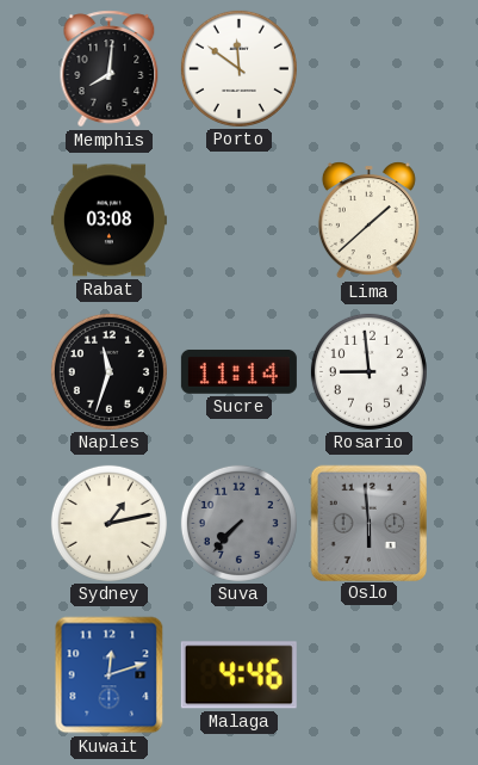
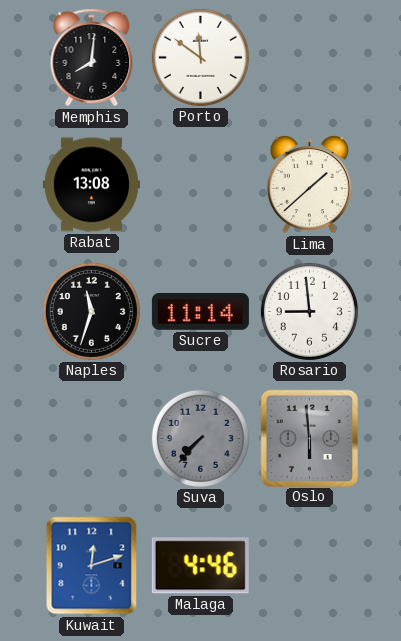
Rabat: 03:08 -> 13:08
Sydney: 1:13 -> none
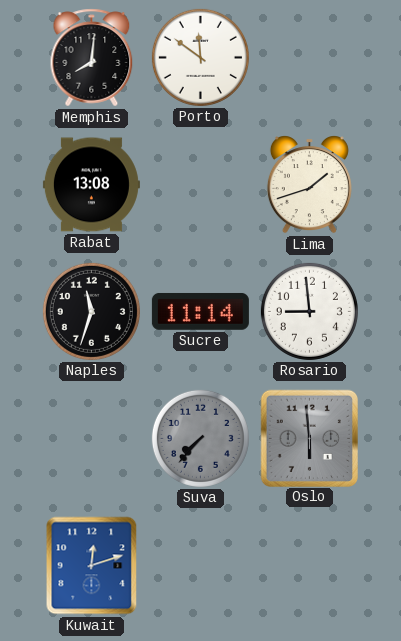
Lima: 1:38 -> 1:42
Malaga: 4:46 -> none
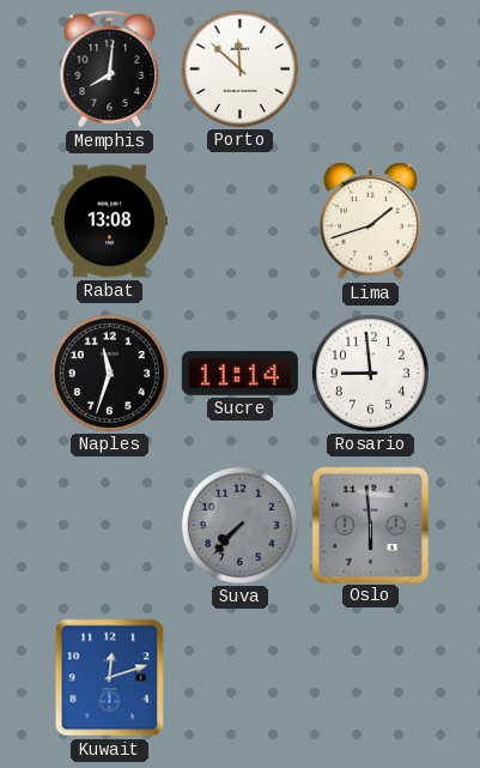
Porto: 11:51 -> 11:52
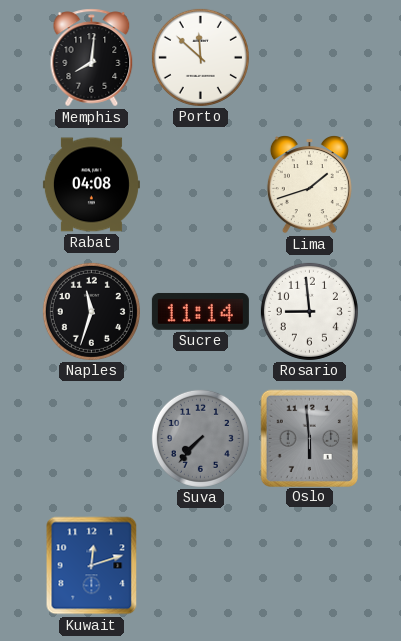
Rabat: 13:08 -> 04:08
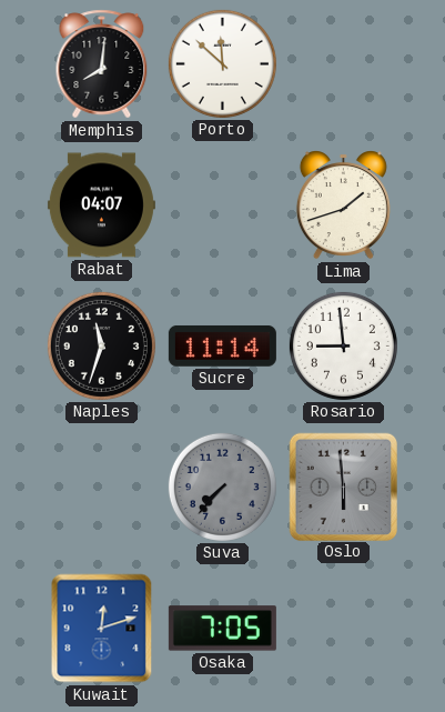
Rabat: 04:08 -> 04:07
Osaka: none -> 7:05
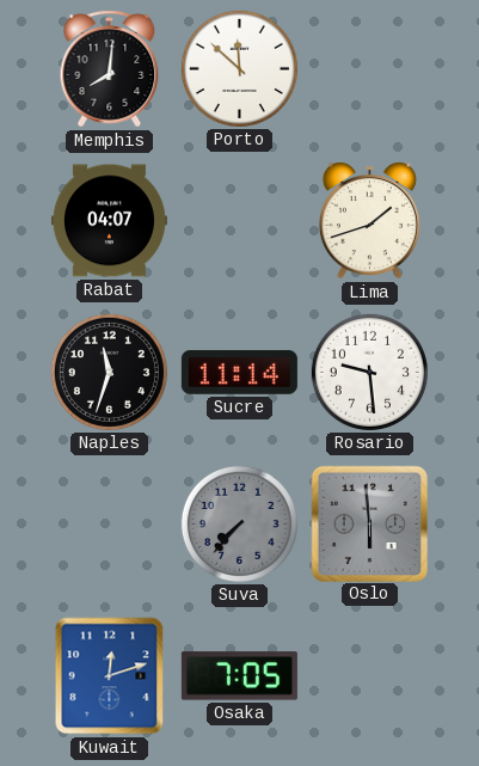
Rosario: 8:59 -> 9:29
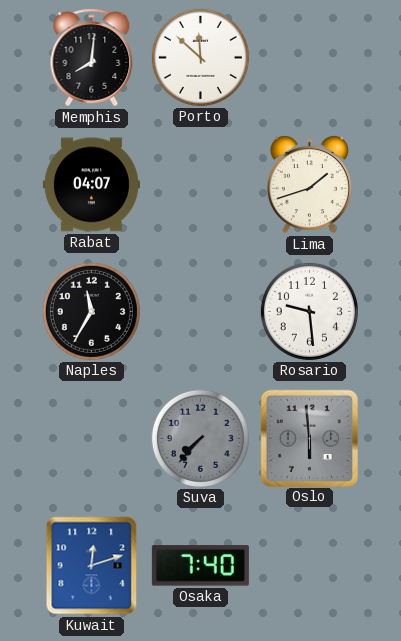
Naples: 11:33 -> 11:35
Sucre: 11:14 -> none
Osaka: 7:05 -> 7:40
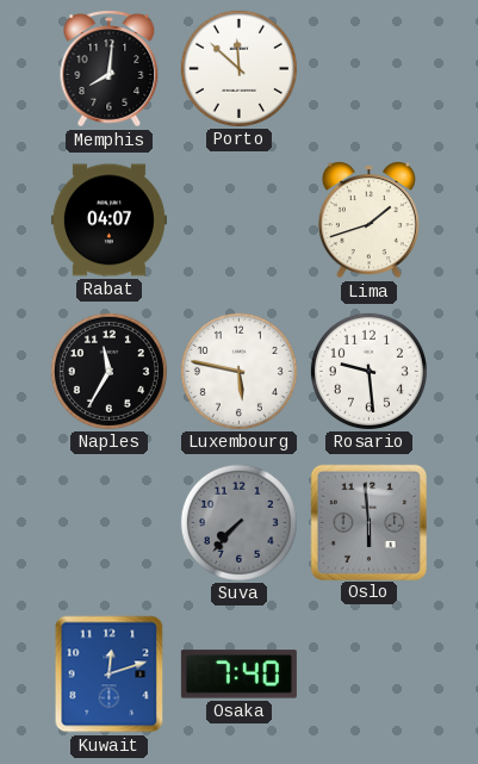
Luxembourg: none -> 5:47
